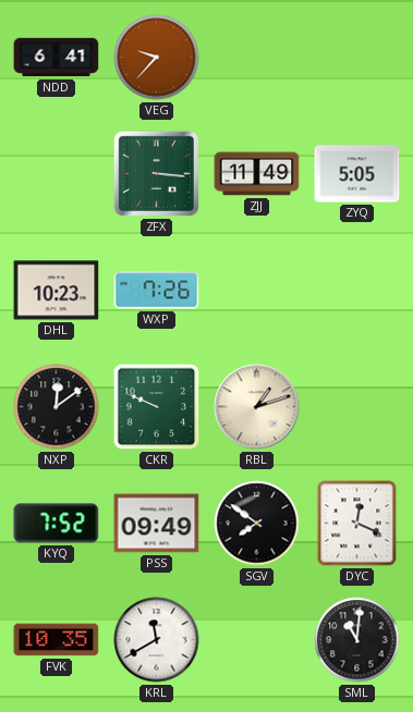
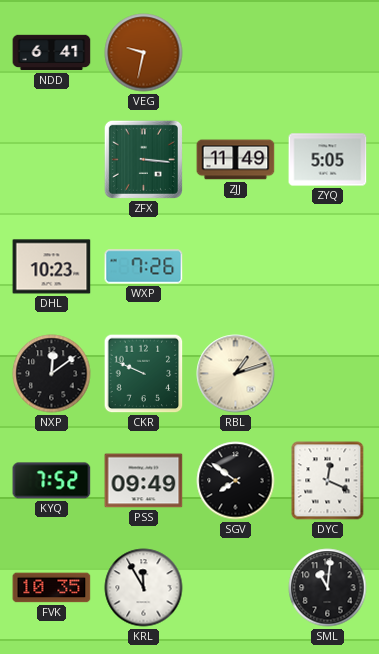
VEG: 9:37 -> 9:32
KRL: 11:40 -> 11:55
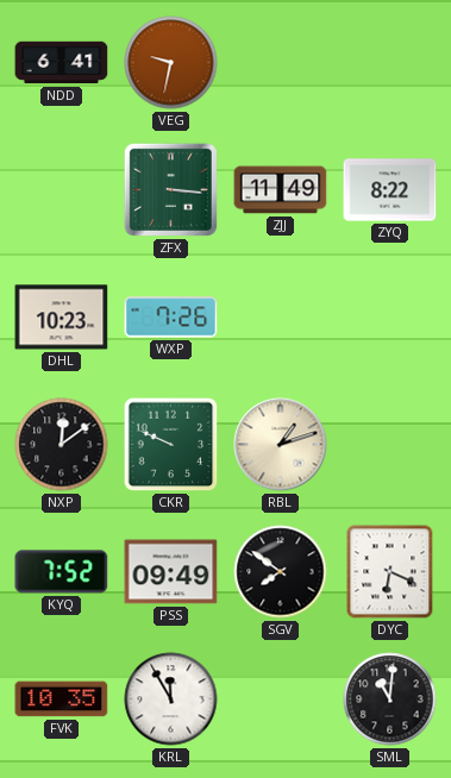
ZYQ: 5:05 -> 8:22
DYC: 12:19 -> 6:19
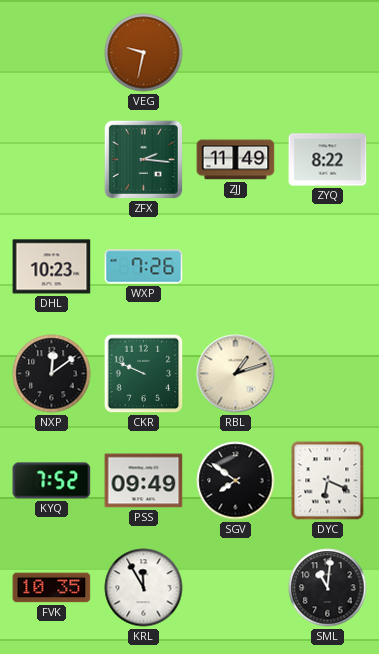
NDD: 6:41 -> none
ZFX: 3:16 -> 2:16
